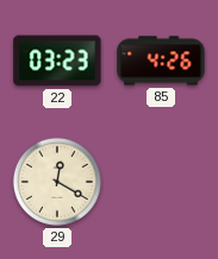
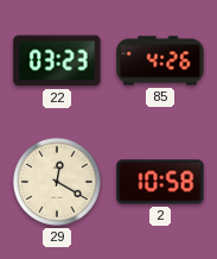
2: none -> 10:58
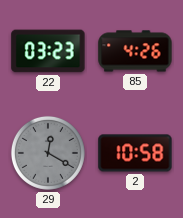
29 dial: cream -> grey
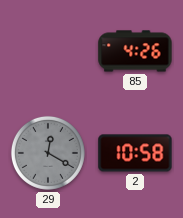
22: 03:23 -> none
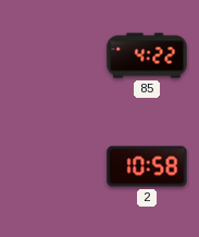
85: 4:26 -> 4:22
29: 12:20 -> none
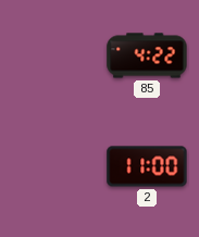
2: 10:58 -> 11:00
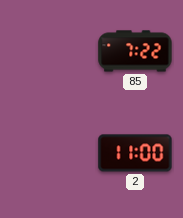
85: 4:22 -> 7:22
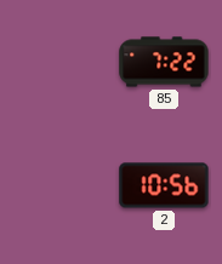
2: 11:00 -> 10:56
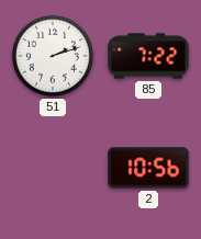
51: none -> 2:12
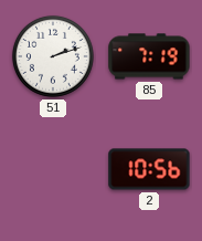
85: 7:22 -> 7:19
